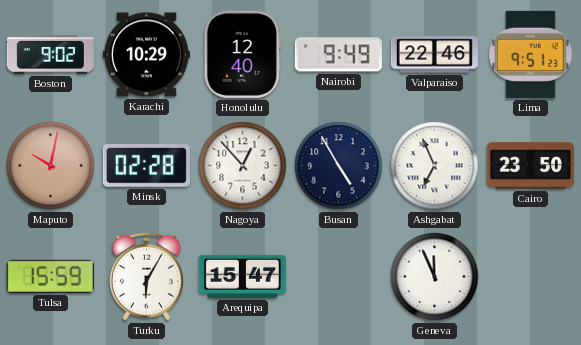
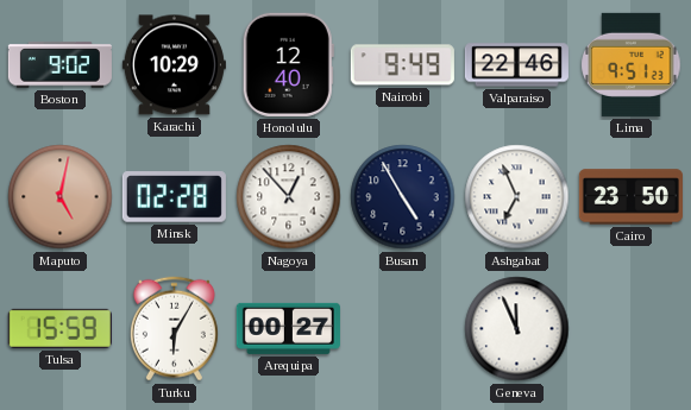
Maputo: 10:02 -> 5:02
Arequipa: 15:47 -> 00:27
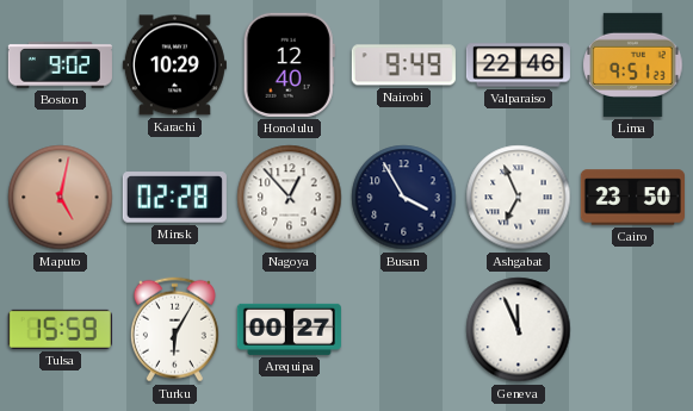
Busan: 4:55 -> 3:55
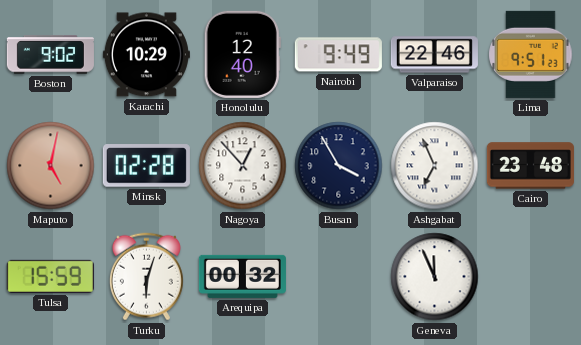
Cairo: 23:50 -> 23:48
Turku: 6:05 -> 6:03
Arequipa: 00:27 -> 00:32
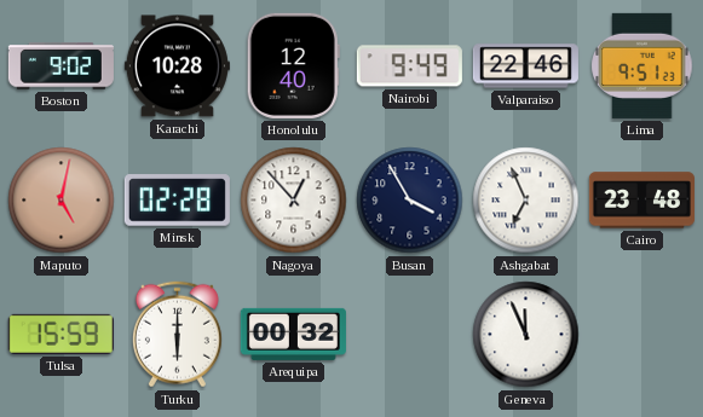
Karachi: 10:29 -> 10:28
Turku: 6:03 -> 6:00
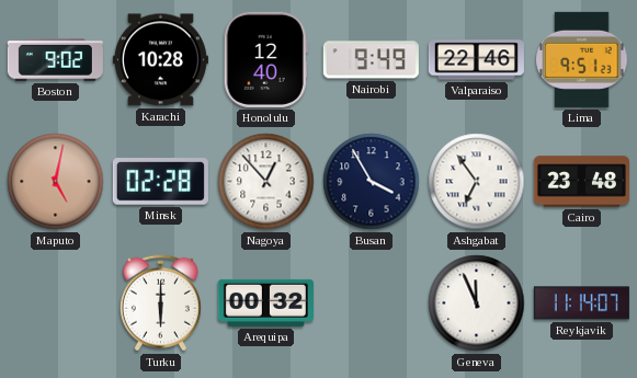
Ashgabat: 6:56 -> 6:54
Tulsa: 15:59 -> none
Reykjavik: none -> 11:14
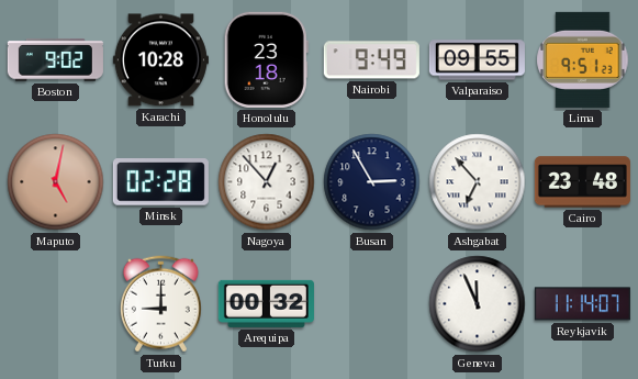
Honolulu: 12:40 -> 23:18
Valparaiso: 22:46 -> 09:55
Busan: 3:55 -> 2:55
Ashgabat: 6:54 -> 6:53
Turku: 6:00 -> 9:00
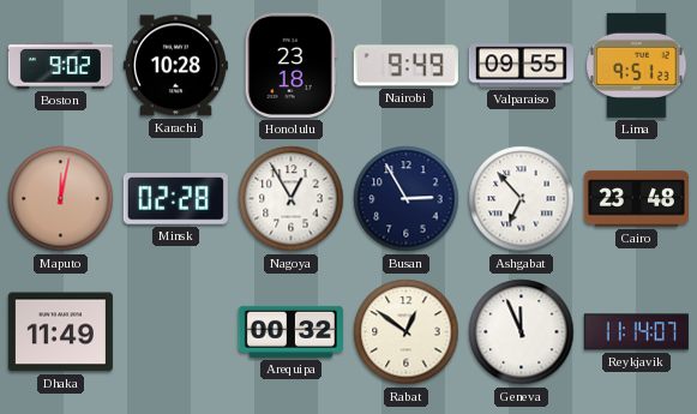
Maputo: 5:02 -> 12:02
Nagoya: 12:53 -> 12:55
Dhaka: none -> 11:49
Turku: 9:00 -> none
Rabat: none -> 12:51
